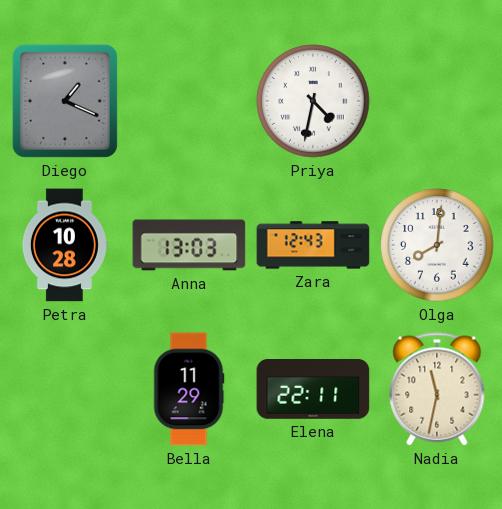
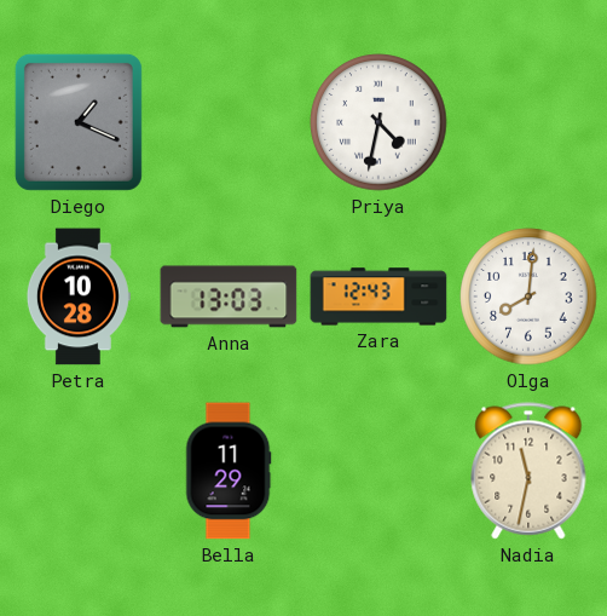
Elena: 22:11 -> none
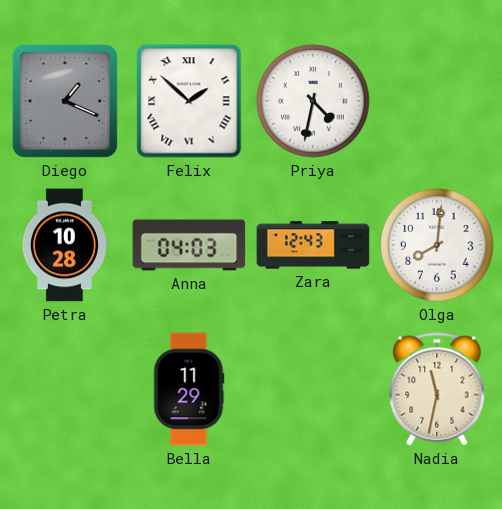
Felix: none -> 1:52
Anna: 13:03 -> 04:03
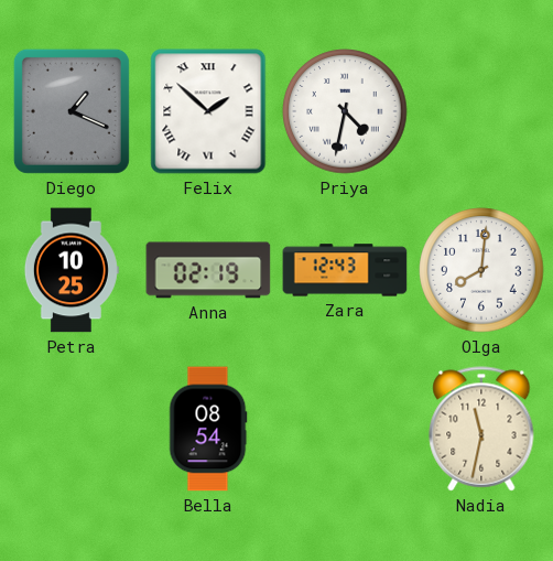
Petra: 10:28 -> 10:25
Anna: 04:03 -> 02:19
Bella: 11:29 -> 08:54
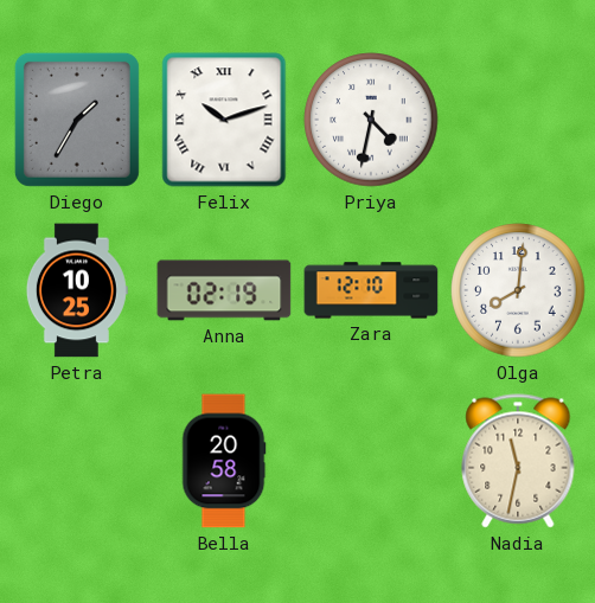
Diego: 1:19 -> 1:35
Felix: 1:52 -> 10:12
Zara: 12:43 -> 12:10
Bella: 08:54 -> 20:58
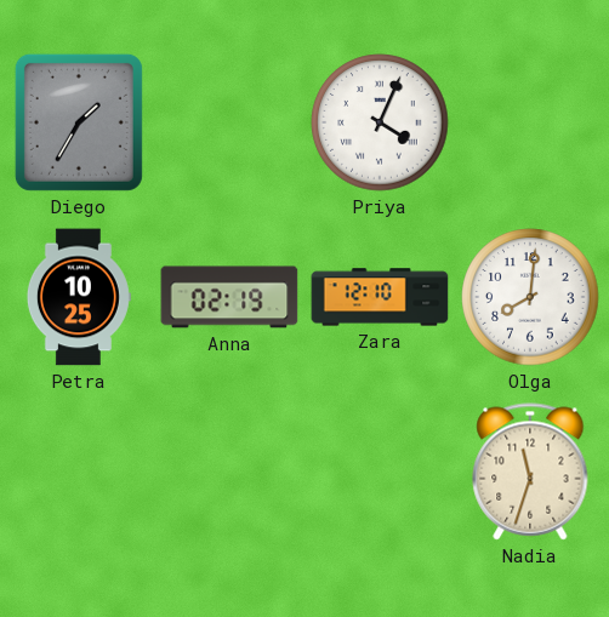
Felix: 10:12 -> none
Priya: 4:32 -> 4:04
Bella: 20:58 -> none
Nadia: 11:32 -> 11:33
